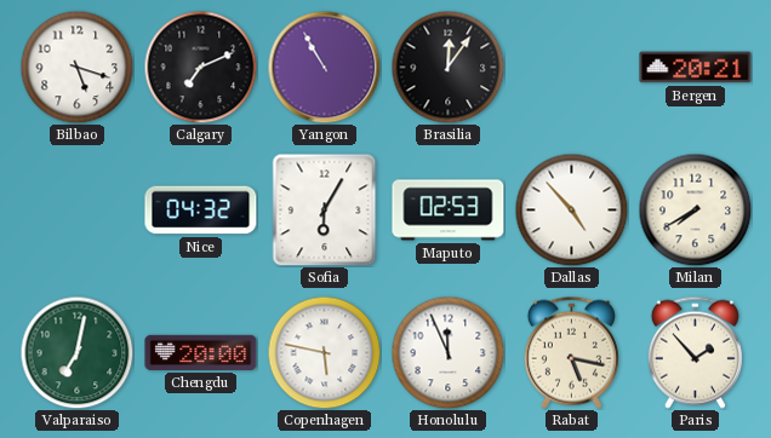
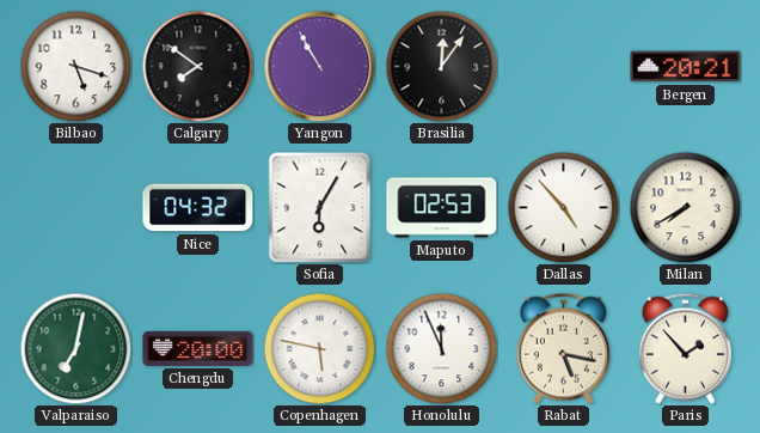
Calgary: 7:11 -> 7:51
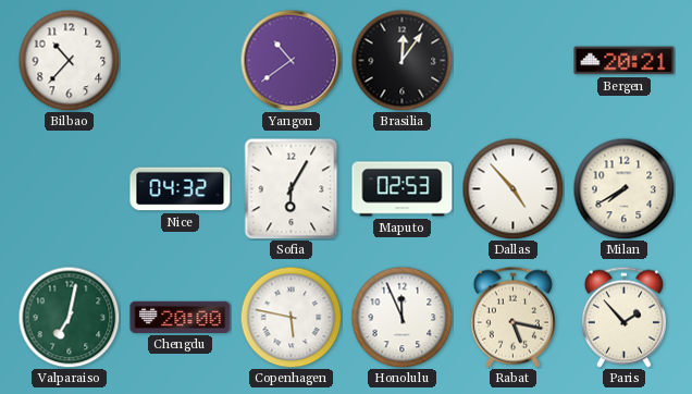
Bilbao: 5:18 -> 10:37
Calgary: 7:51 -> none
Yangon: 10:55 -> 10:39
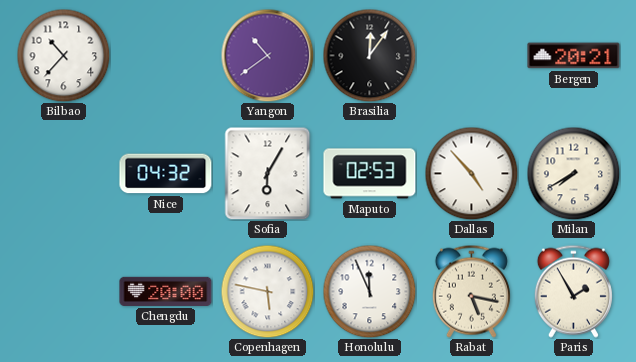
Valparaiso: 7:02 -> none
Paris: 1:53 -> 1:55
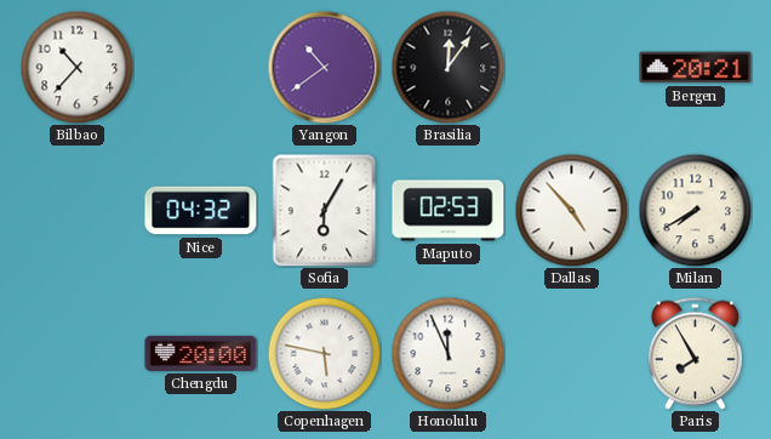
Rabat: 5:17 -> none
Paris: 1:55 -> 7:55
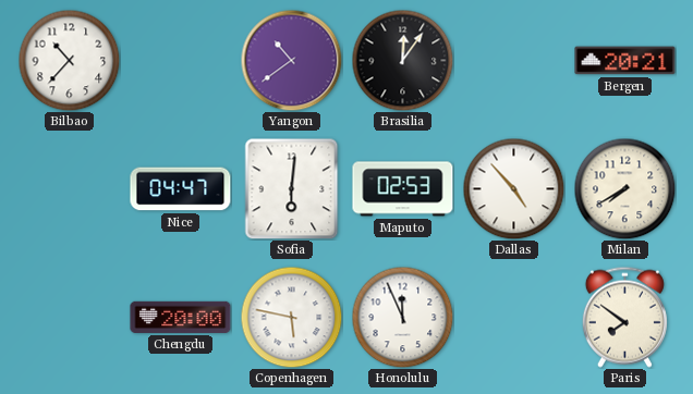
Nice: 04:32 -> 04:47
Sofia: 6:05 -> 6:01
Paris: 7:55 -> 7:51
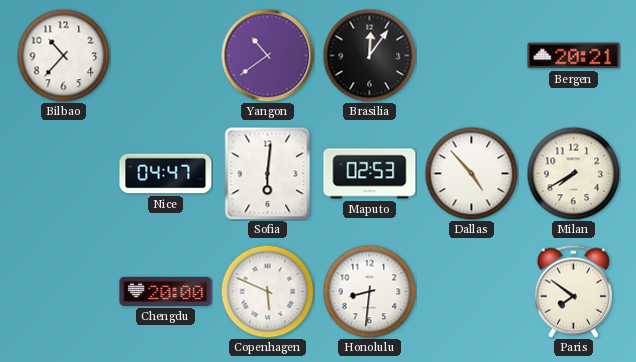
Copenhagen: 5:47 -> 5:49
Honolulu: 11:56 -> 8:31
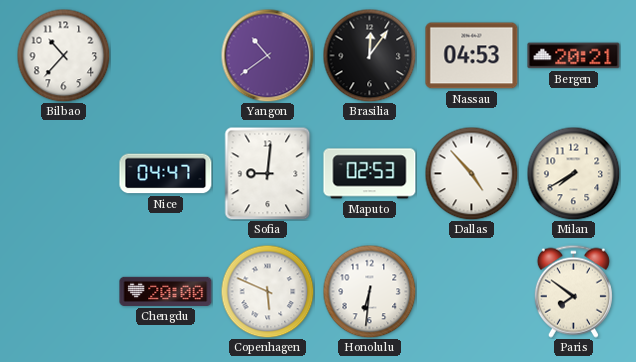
Nassau: none -> 04:53
Sofia: 6:01 -> 9:01
Honolulu: 8:31 -> 6:31
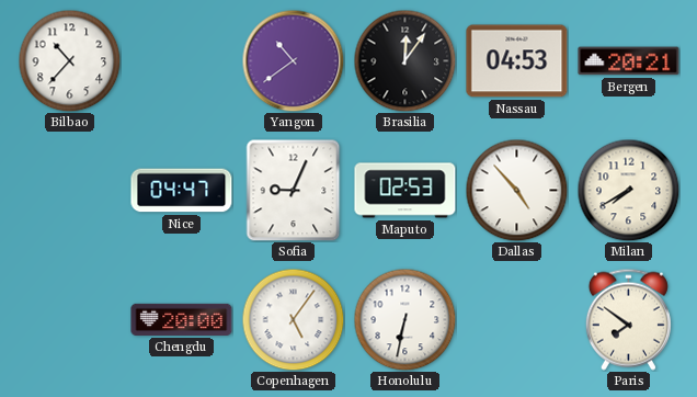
Sofia: 9:01 -> 9:04
Copenhagen: 5:49 -> 5:06
Honolulu: 6:31 -> 6:32
